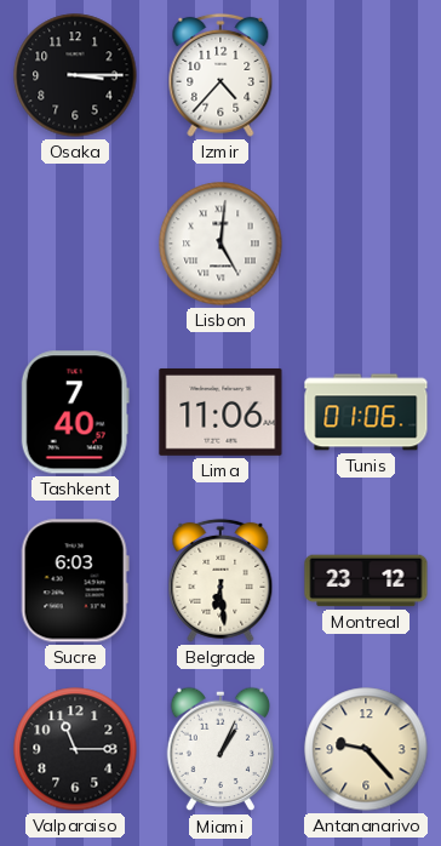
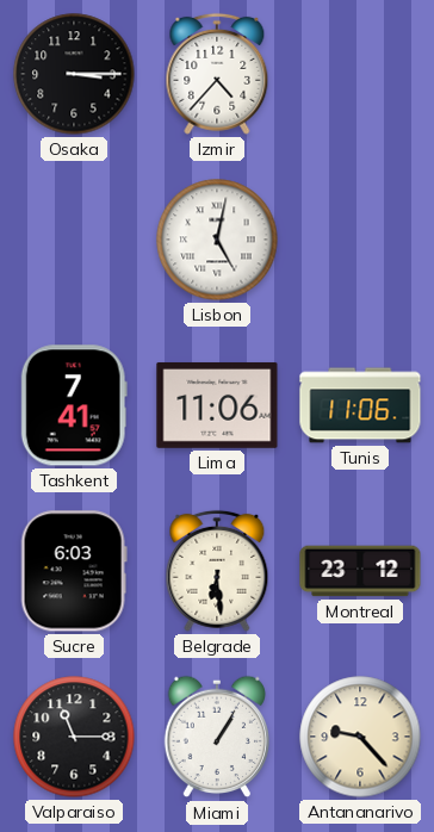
Lisbon: 5:01 -> 5:02
Tashkent: 7:40 -> 7:41
Tunis: 01:06 -> 11:06
Miami: 1:04 -> 1:05
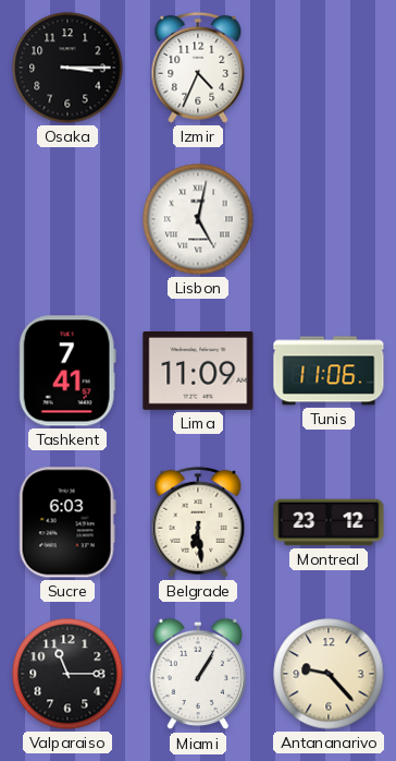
Izmir: 4:37 -> 4:34
Lima: 11:06 -> 11:09
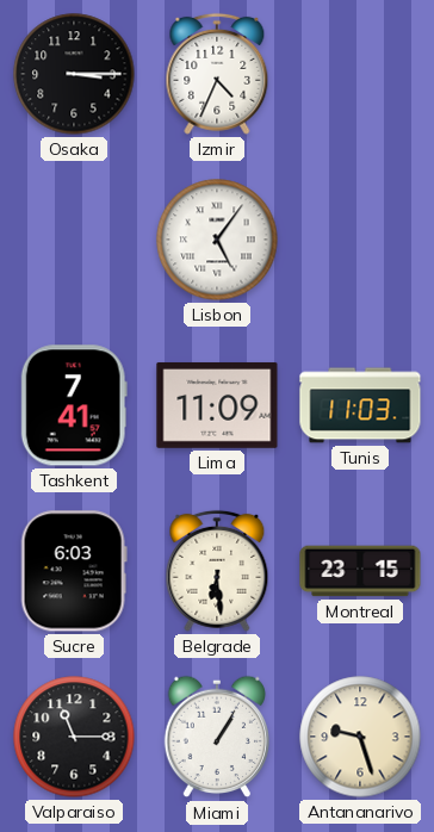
Lisbon: 5:02 -> 5:06
Tunis: 11:06 -> 11:03
Montreal: 23:12 -> 23:15
Antananarivo: 9:23 -> 9:27
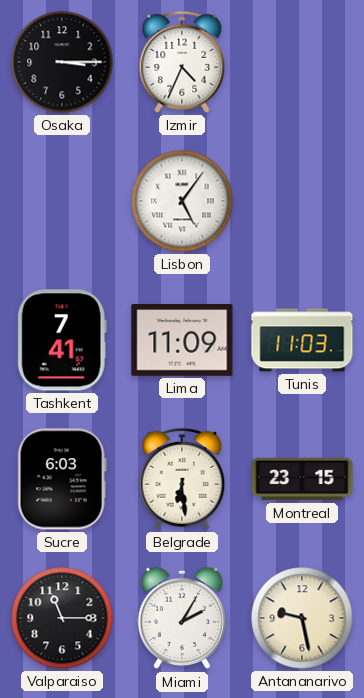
Miami: 1:05 -> 2:05
Antananarivo: 9:27 -> 9:28
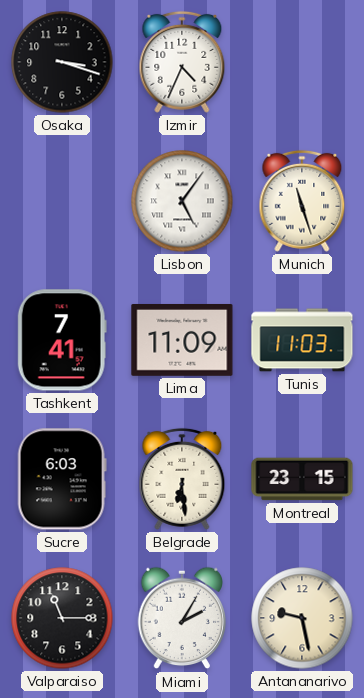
Osaka: 3:15 -> 3:18
Munich: none -> 11:27
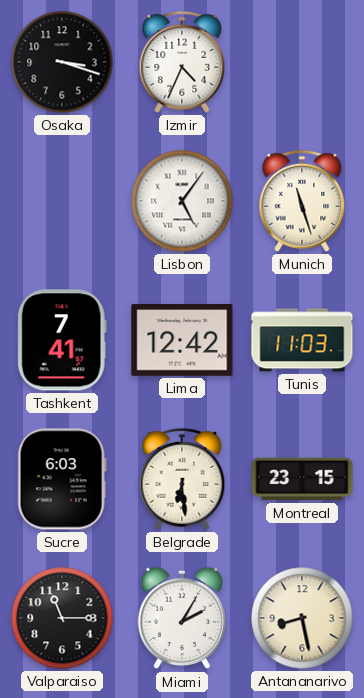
Lima: 11:09 -> 12:42
Antananarivo: 9:28 -> 8:28
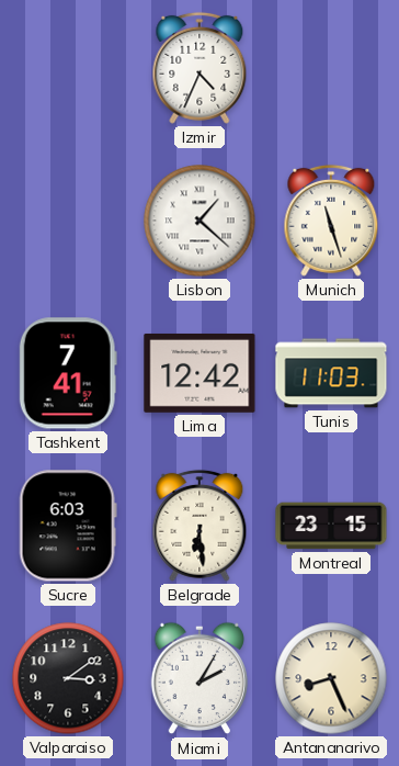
Osaka: 3:18 -> none
Lisbon: 5:06 -> 1:22
Valparaiso: 11:15 -> 3:09
Antananarivo: 8:28 -> 8:26
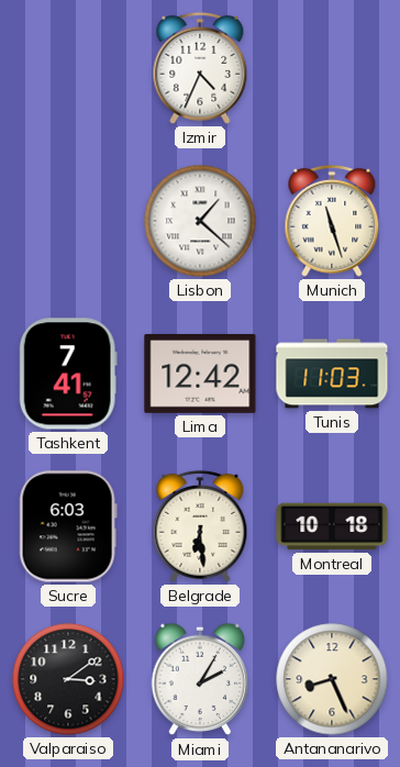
Montreal: 23:15 -> 10:18
